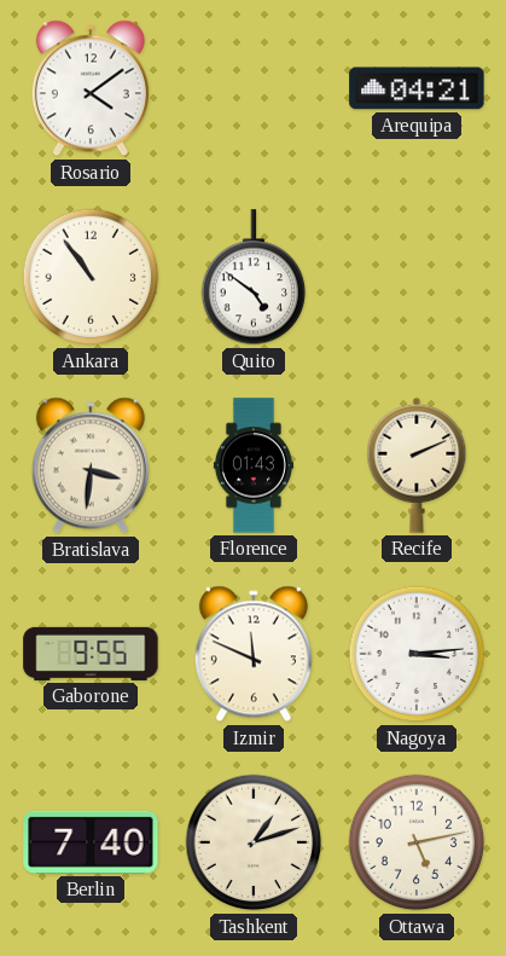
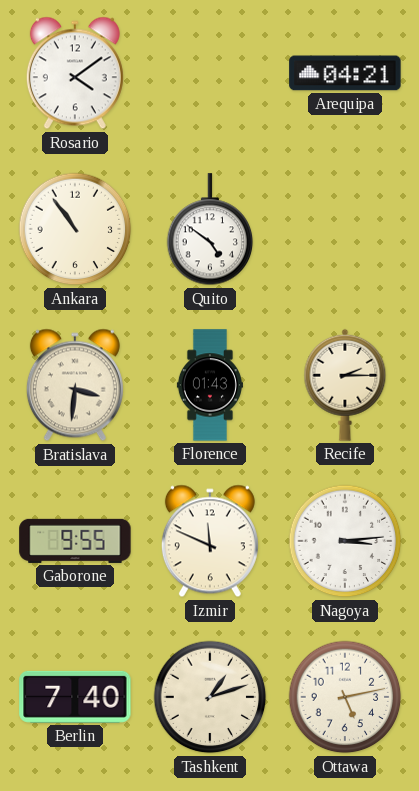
Recife: 2:11 -> 2:15
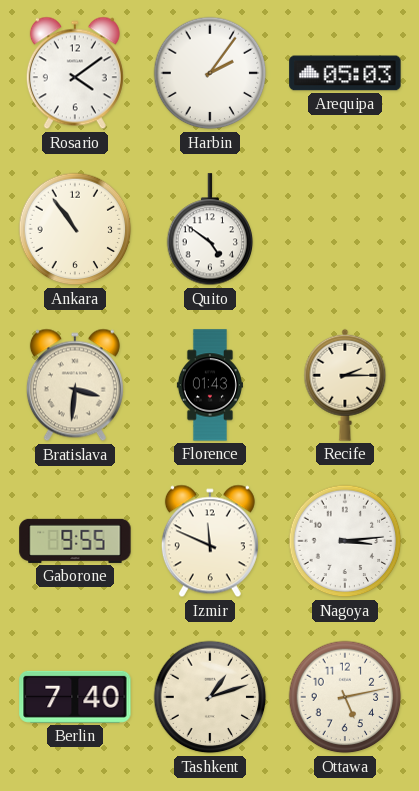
Harbin: none -> 2:06
Arequipa: 04:21 -> 05:03
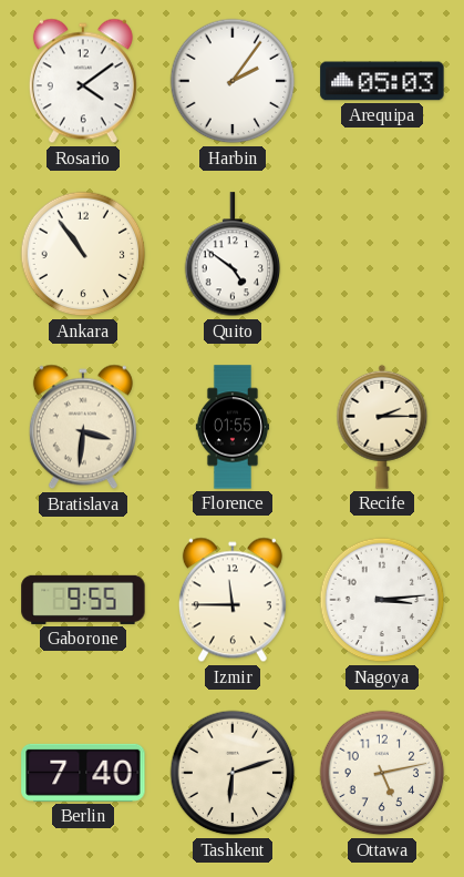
Florence: 01:43 -> 01:55
Izmir: 11:49 -> 11:45
Tashkent: 1:12 -> 6:12
